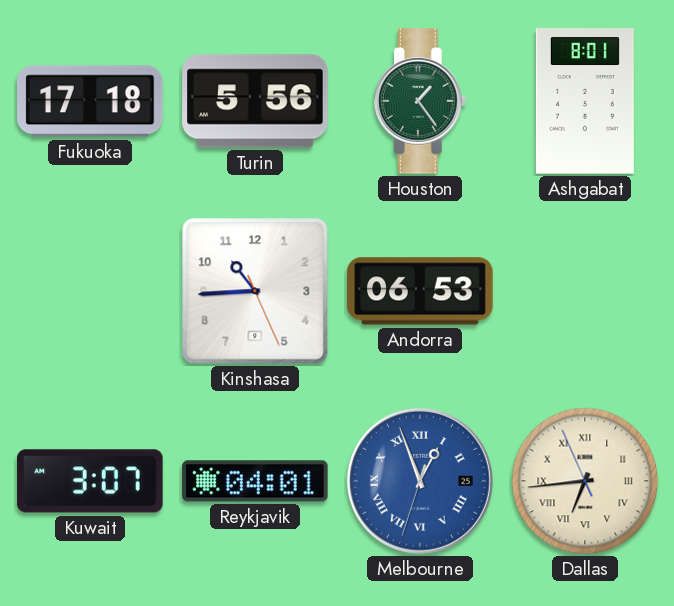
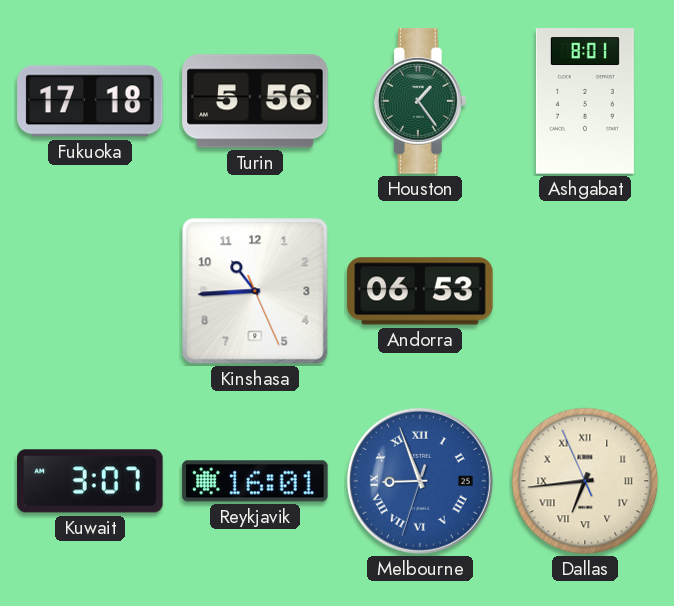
Reykjavik: 04:01 -> 16:01
Melbourne: 12:56 -> 8:56
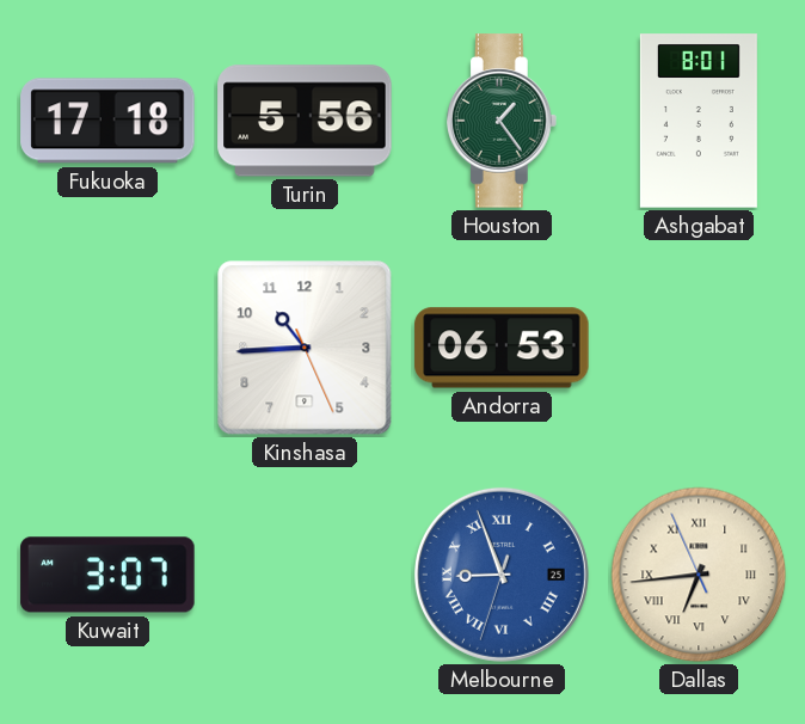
Reykjavik: 16:01 -> none
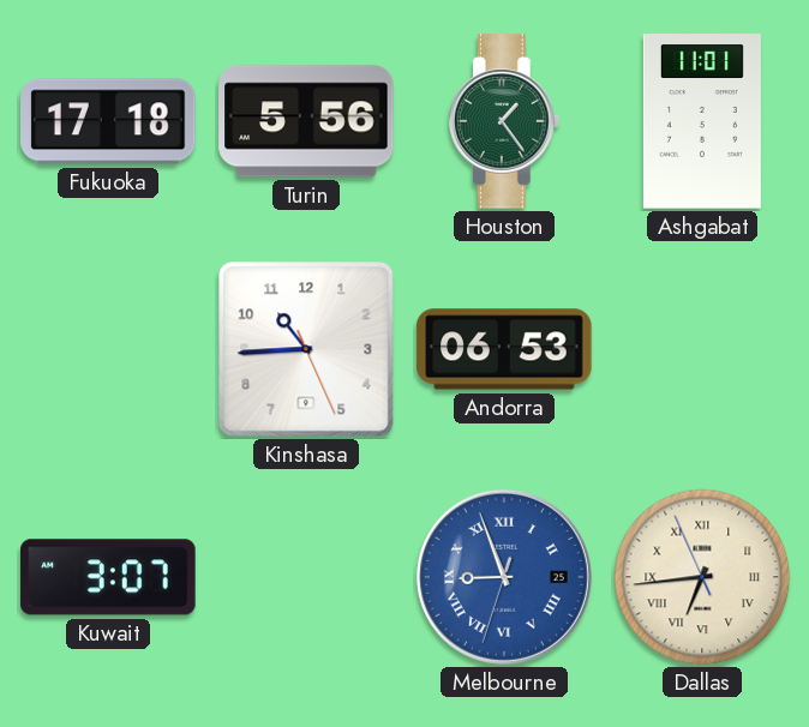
Ashgabat: 8:01 -> 11:01
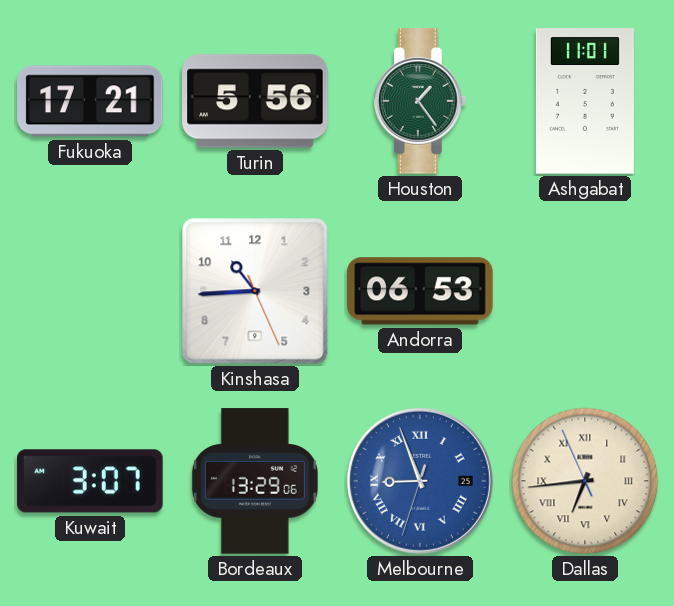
Fukuoka: 17:18 -> 17:21
Bordeaux: none -> 13:29
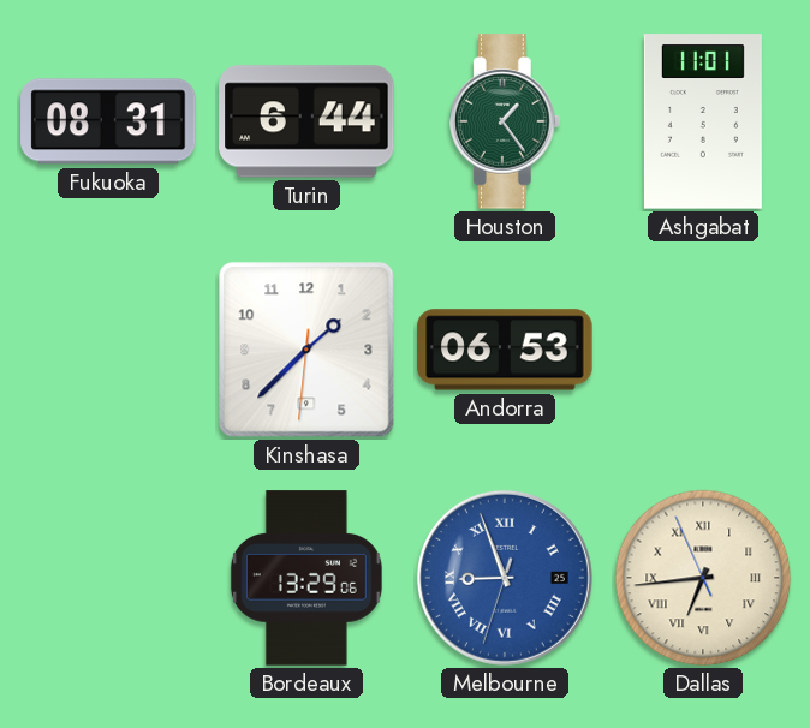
Fukuoka: 17:21 -> 08:31
Turin: 5:56 -> 6:44
Kinshasa: 10:44 -> 1:37
Kuwait: 3:07 -> none
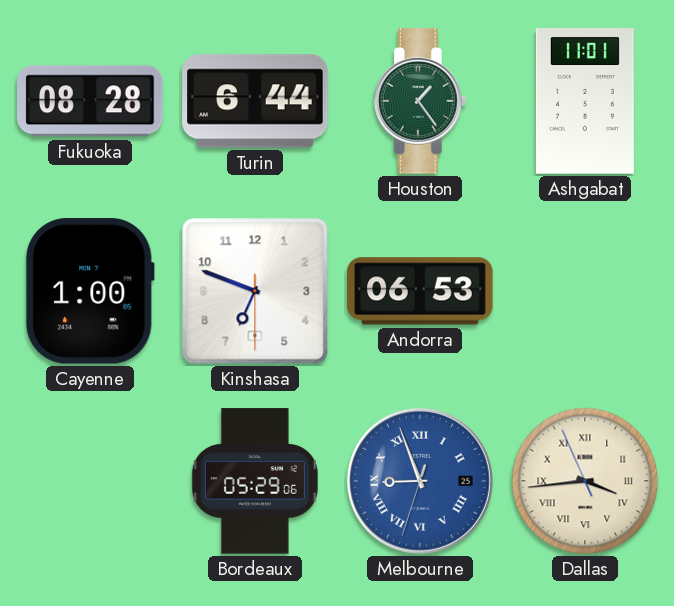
Fukuoka: 08:31 -> 08:28
Cayenne: none -> 1:00
Kinshasa: 1:37 -> 6:48
Bordeaux: 13:29 -> 05:29
Dallas: 6:43 -> 3:43
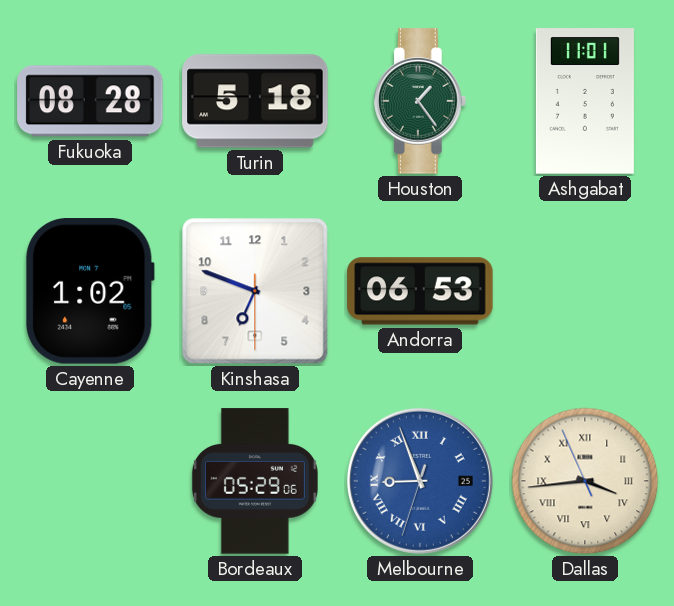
Turin: 6:44 -> 5:18
Cayenne: 1:00 -> 1:02
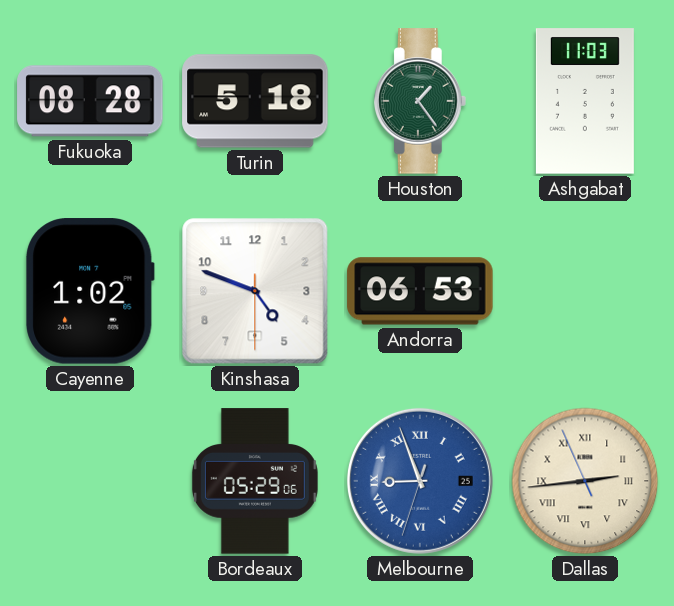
Ashgabat: 11:01 -> 11:03
Kinshasa: 6:48 -> 4:48
Dallas: 3:43 -> 2:43
